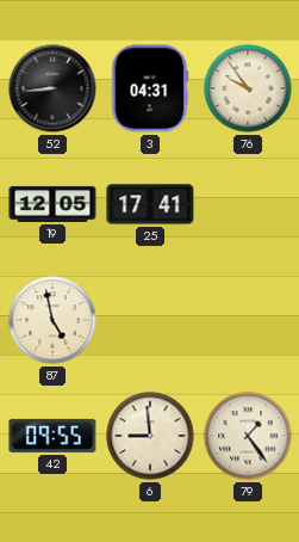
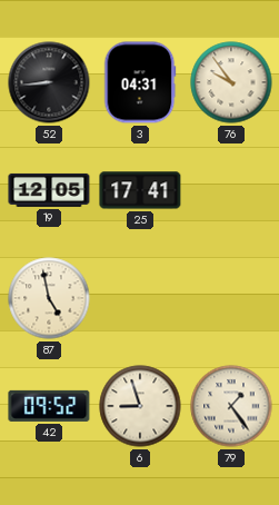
42: 09:55 -> 09:52
6: 8:59 -> 8:57
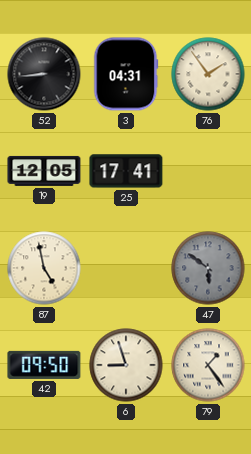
76: 9:54 -> 1:54
47: none -> 5:51
42: 09:52 -> 09:50
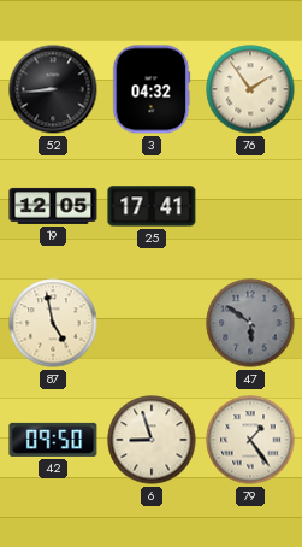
3: 04:31 -> 04:32
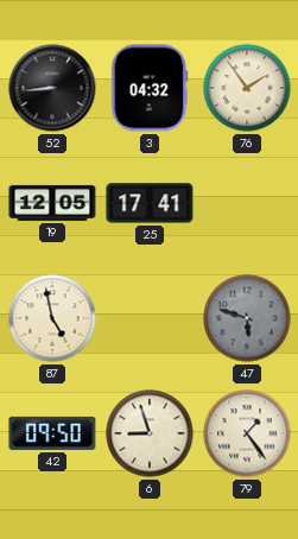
47: 5:51 -> 5:48
